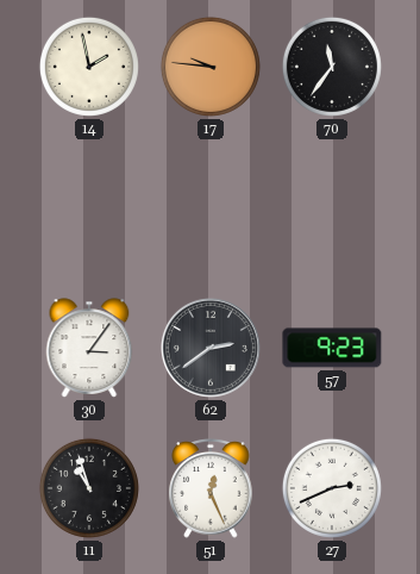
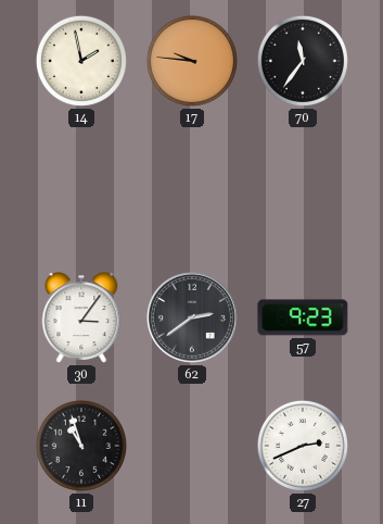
51: 12:26 -> none
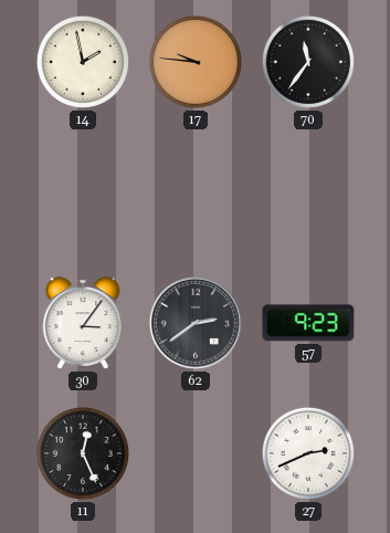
11: 10:57 -> 12:26
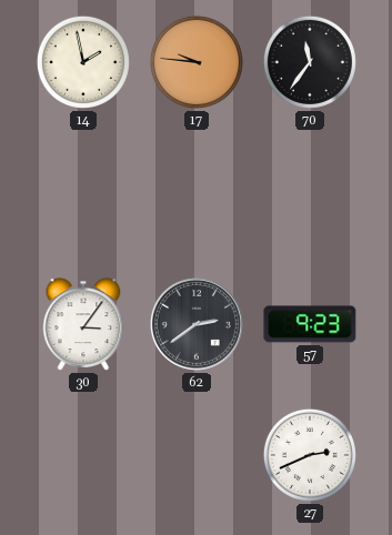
11: 12:26 -> none
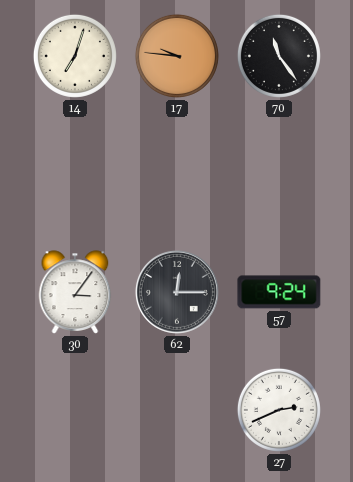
14: 1:58 -> 7:03
70: 11:36 -> 11:24
62: 2:39 -> 12:15
57: 9:23 -> 9:24
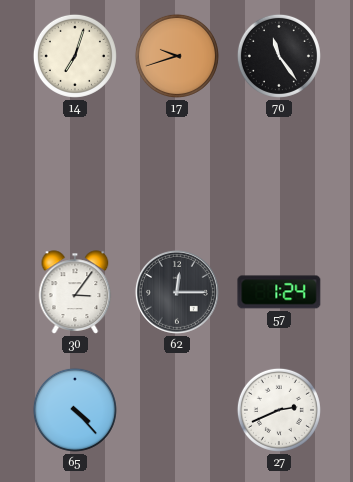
17: 9:46 -> 9:42
57: 9:24 -> 1:24
65: none -> 4:23
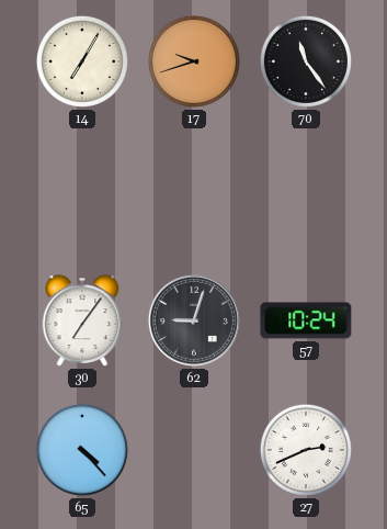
14: 7:03 -> 7:05
30: 3:06 -> 7:06
62: 12:15 -> 9:03
57: 1:24 -> 10:24
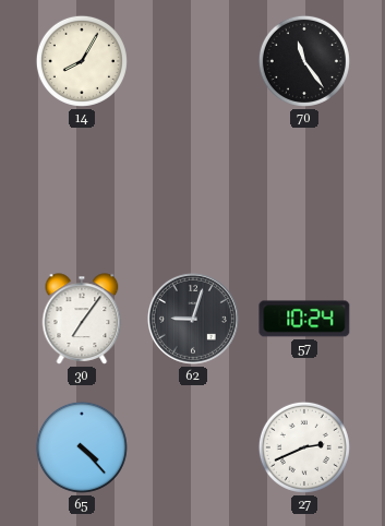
14: 7:05 -> 8:05
17: 9:42 -> none
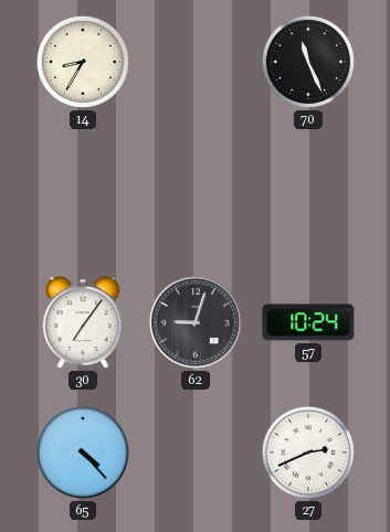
14: 8:05 -> 8:35
70: 11:24 -> 11:26
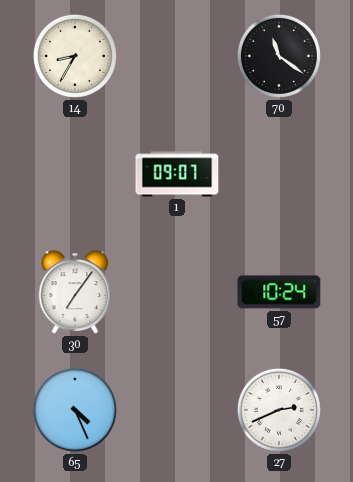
70: 11:26 -> 11:21
1: none -> 09:07
62: 9:03 -> none
65: 4:23 -> 4:26
